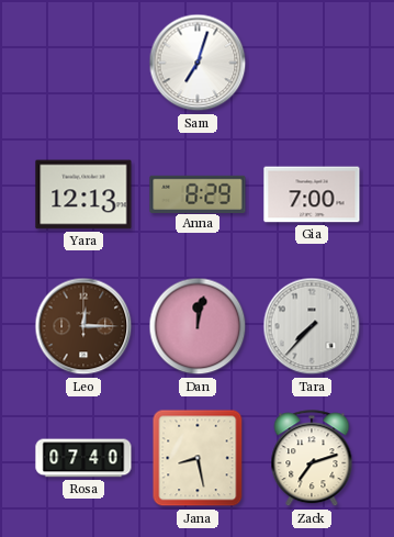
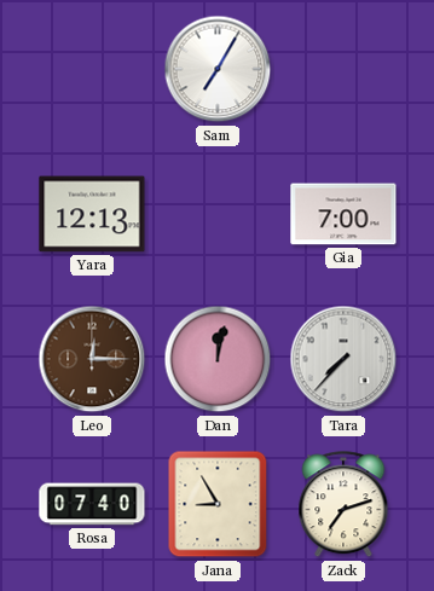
Sam: 7:03 -> 7:05
Anna: 8:29 -> none
Jana: 8:28 -> 8:55
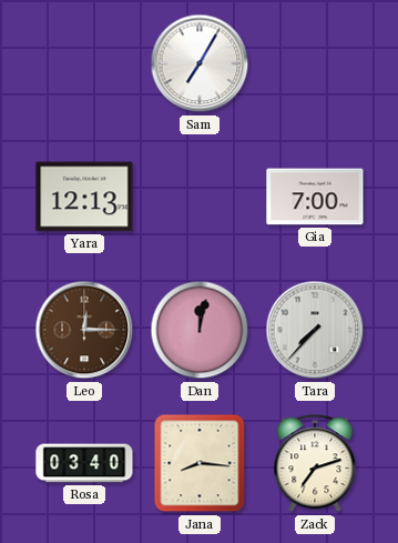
Rosa: 07:40 -> 03:40
Jana: 8:55 -> 8:16
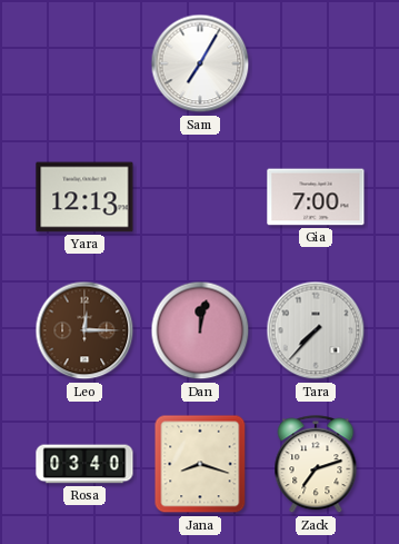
Jana: 8:16 -> 8:18
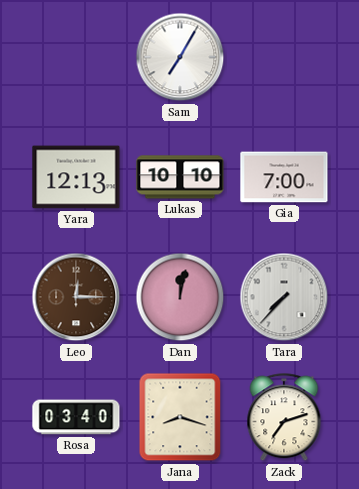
Lukas: none -> 10:10
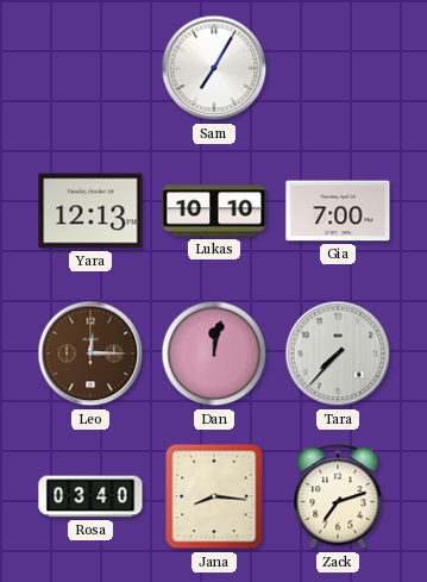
Jana: 8:18 -> 8:16
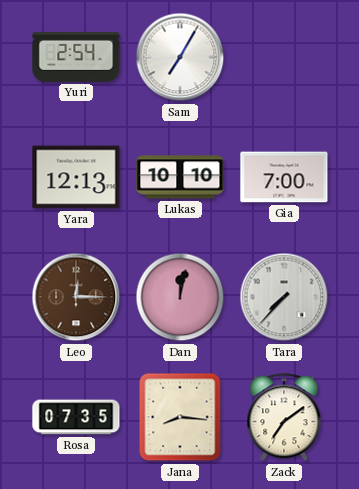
Yuri: none -> 2:54
Rosa: 03:40 -> 07:35
Zack: 7:12 -> 7:09
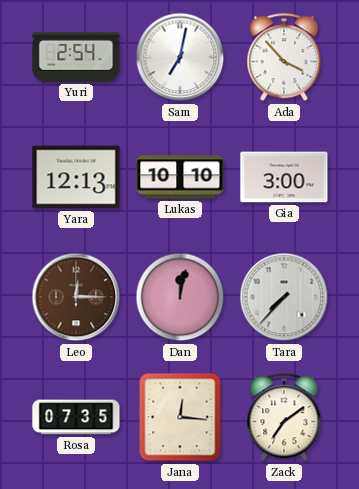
Sam: 7:05 -> 7:02
Ada: none -> 3:53
Gia: 7:00 -> 3:00
Jana: 8:16 -> 12:16
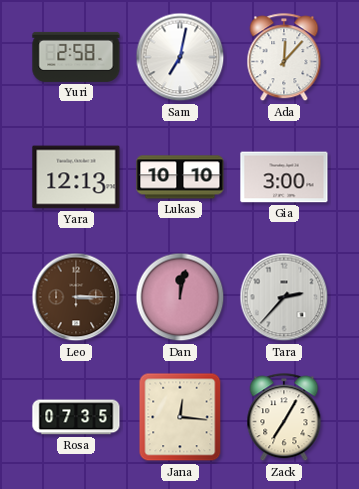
Yuri: 2:54 -> 2:58
Ada: 3:53 -> 12:07
Leo: 12:15 -> 3:15
Tara: 7:37 -> 2:37
Zack: 7:09 -> 7:05
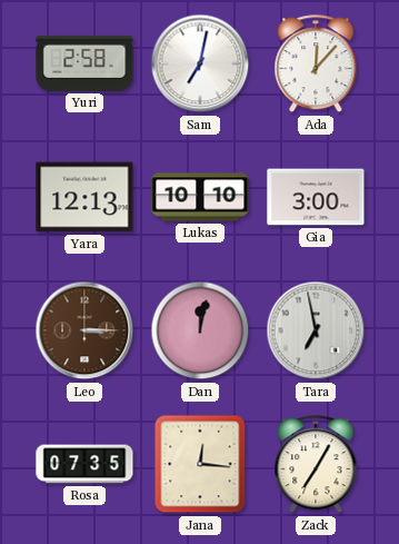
Tara: 2:37 -> 6:58
